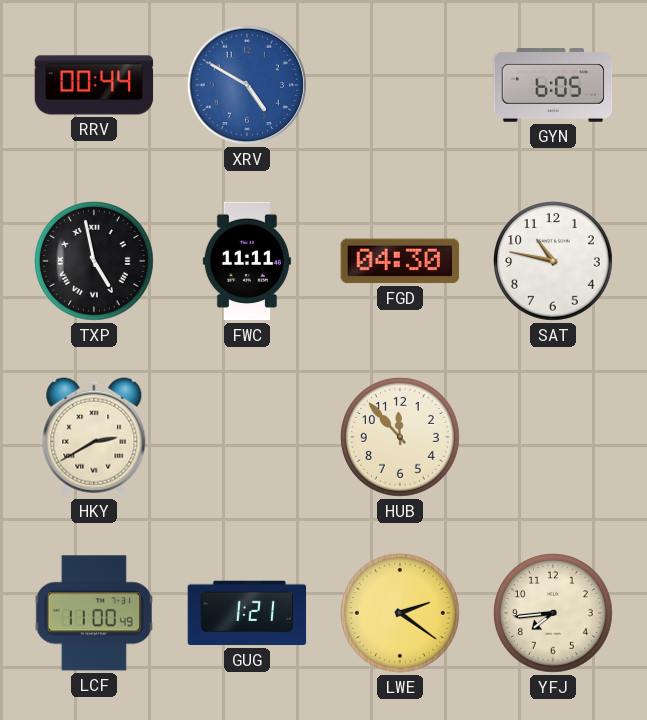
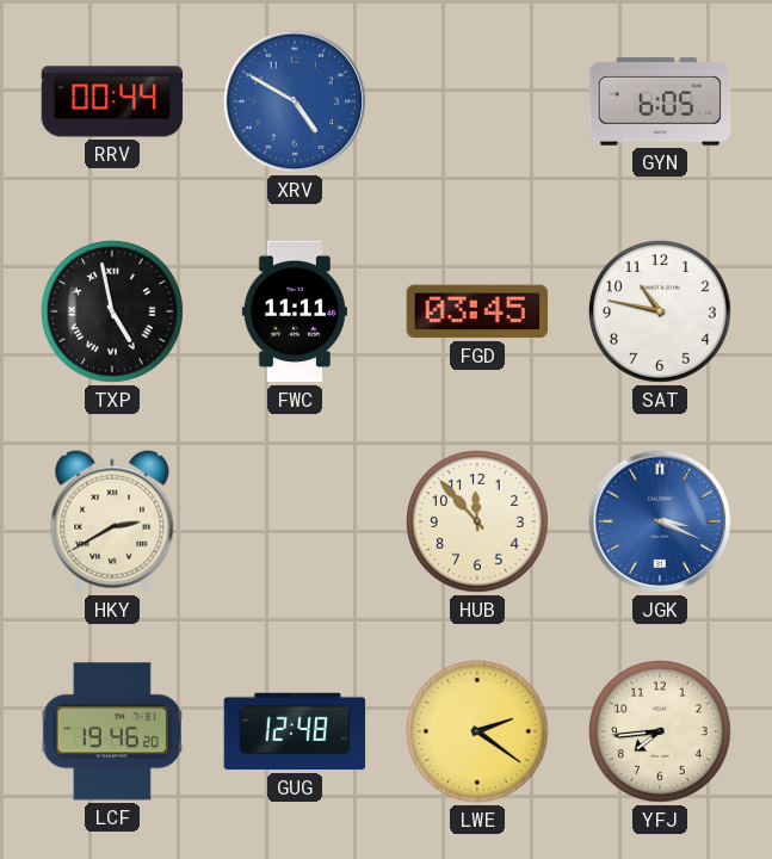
FGD: 04:30 -> 03:45
JGK: none -> 3:19
LCF: 11:00 -> 19:46
GUG: 1:21 -> 12:48
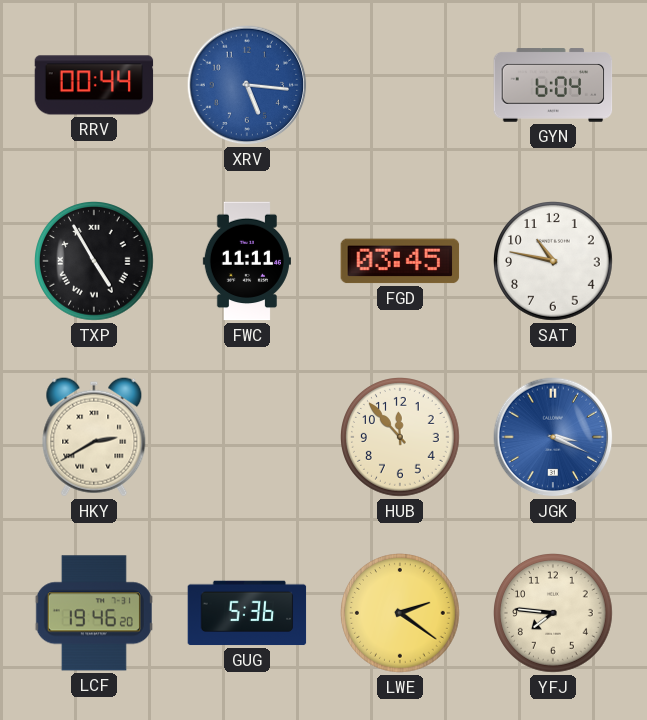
XRV: 4:50 -> 5:16
GYN: 6:05 -> 6:04
TXP: 4:58 -> 4:55
GUG: 12:48 -> 5:36
YFJ: 7:44 -> 7:46
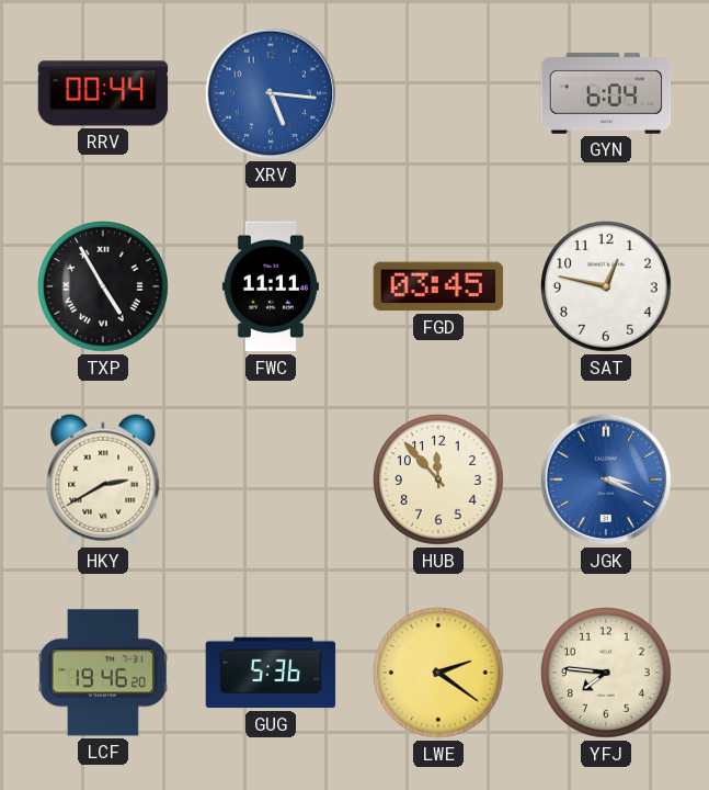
SAT: 10:47 -> 12:47
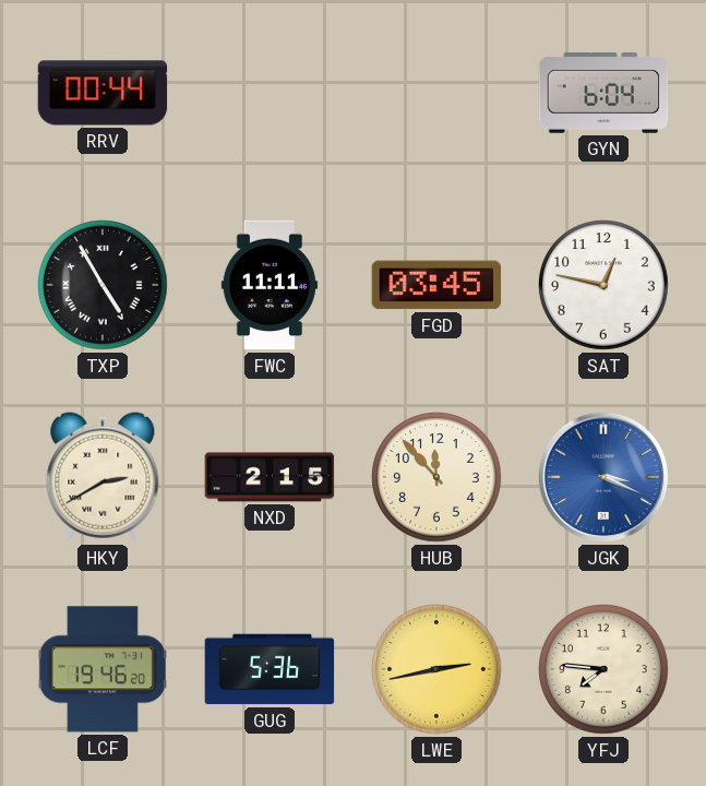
XRV: 5:16 -> none
NXD: none -> 2:15
LWE: 2:21 -> 2:43
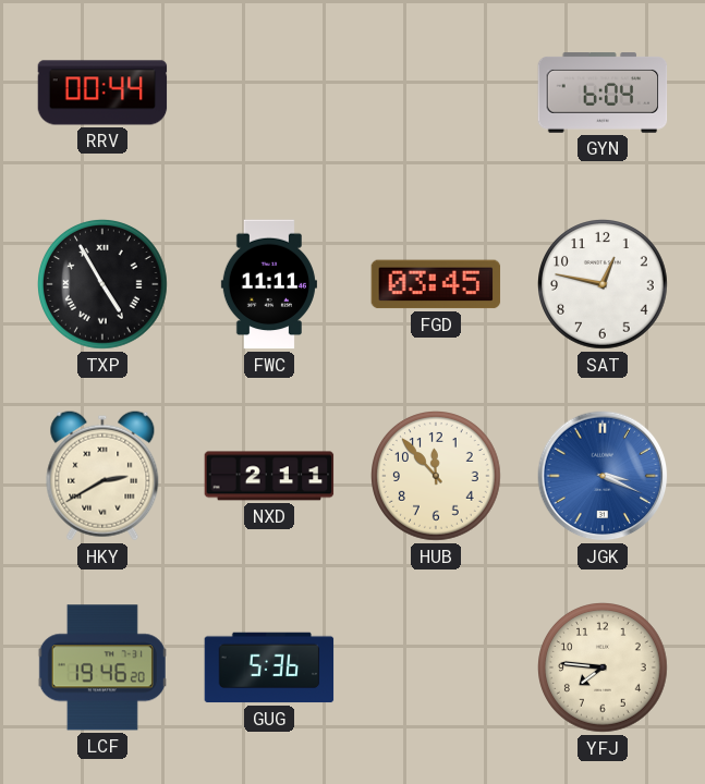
NXD: 2:15 -> 2:11
LWE: 2:43 -> none
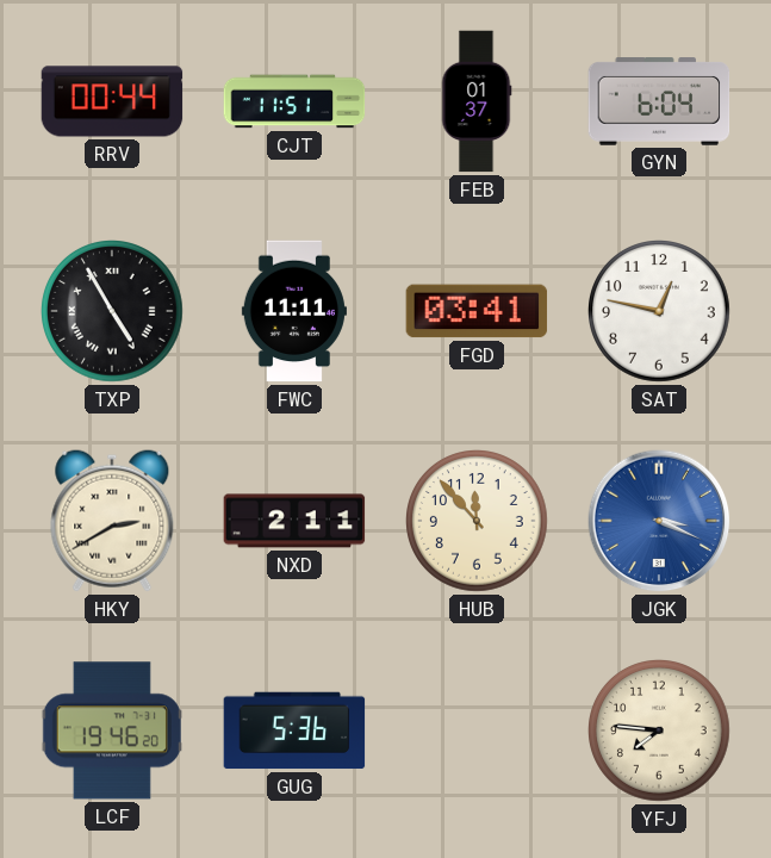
CJT: none -> 11:51
FEB: none -> 01:37
FGD: 03:45 -> 03:41
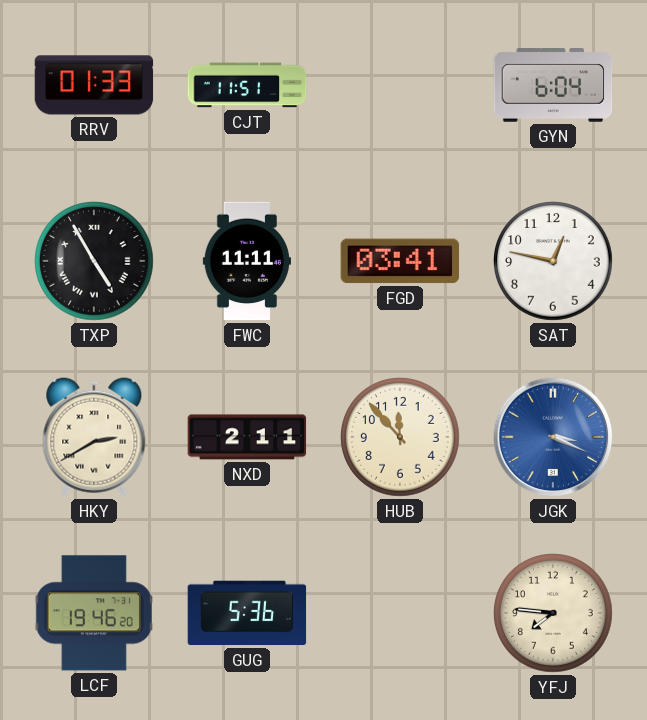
RRV: 00:44 -> 01:33
FEB: 01:37 -> none
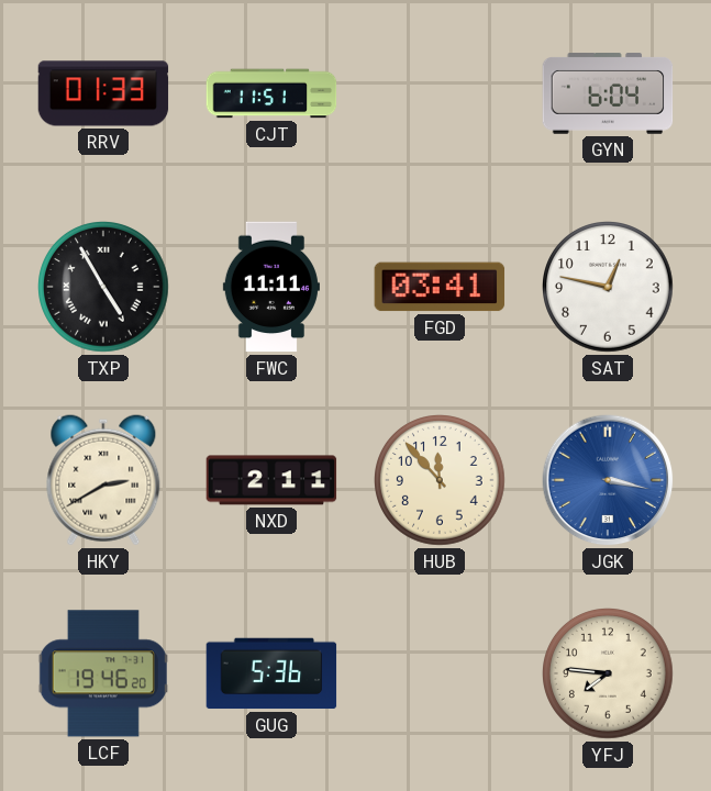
JGK: 3:19 -> 3:17
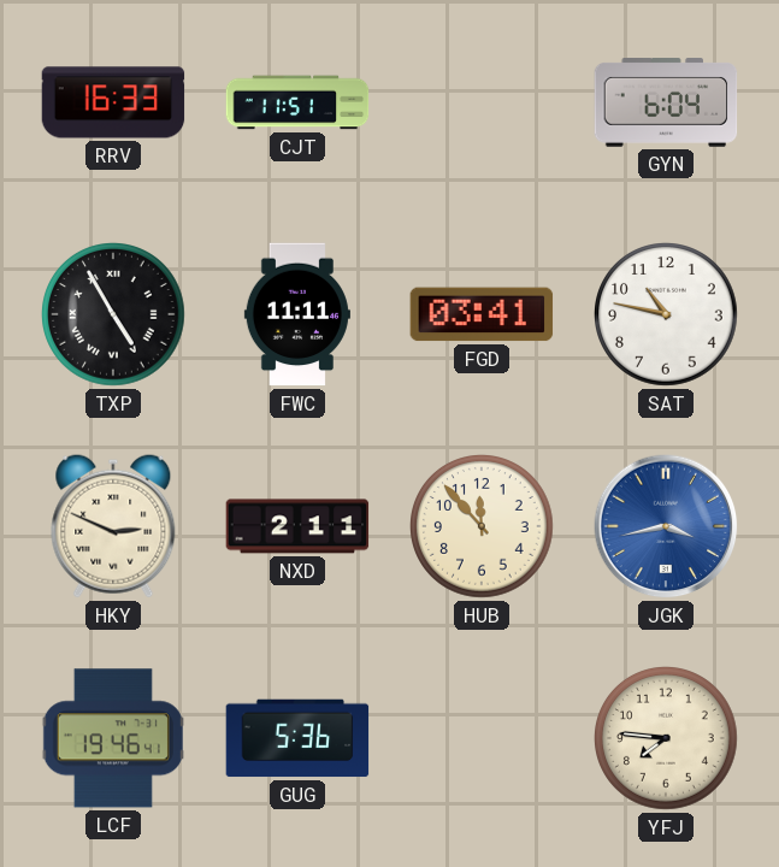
RRV: 01:33 -> 16:33
SAT: 12:47 -> 10:47
HKY: 2:40 -> 2:49
JGK: 3:17 -> 3:43
LCF: 19:46:20 -> 19:46:41
